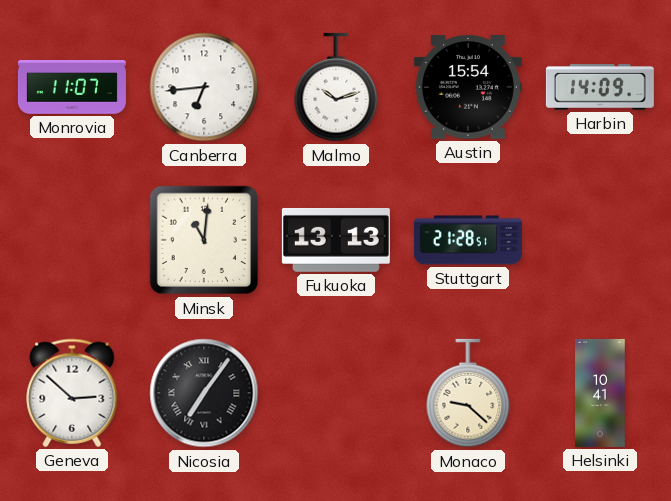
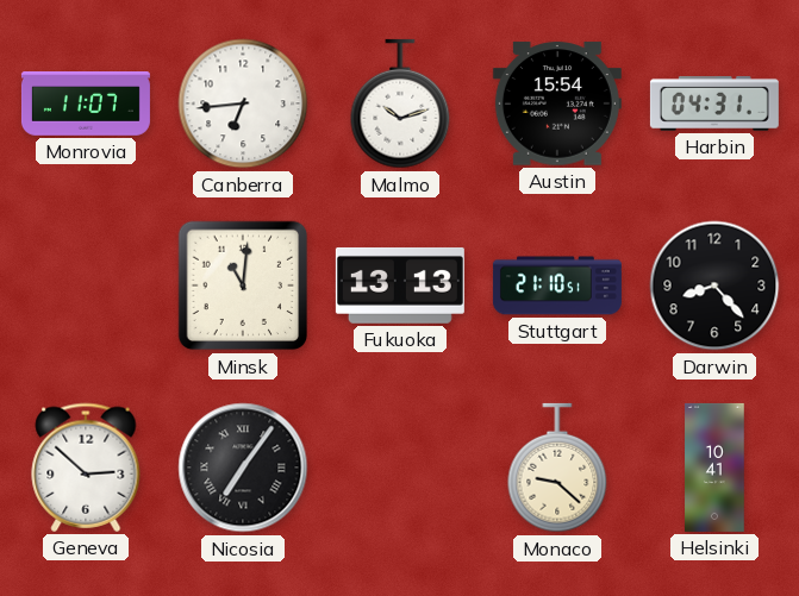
Harbin: 14:09 -> 04:31
Stuttgart: 21:28 -> 21:10
Darwin: none -> 8:23
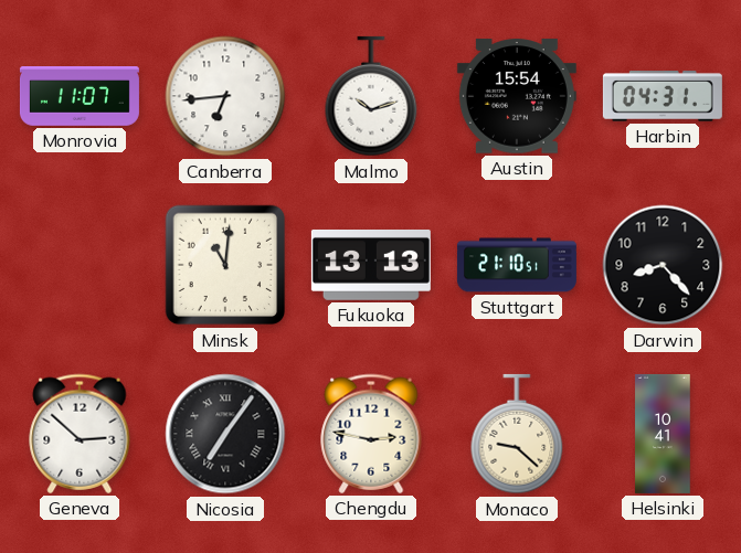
Chengdu: none -> 2:47
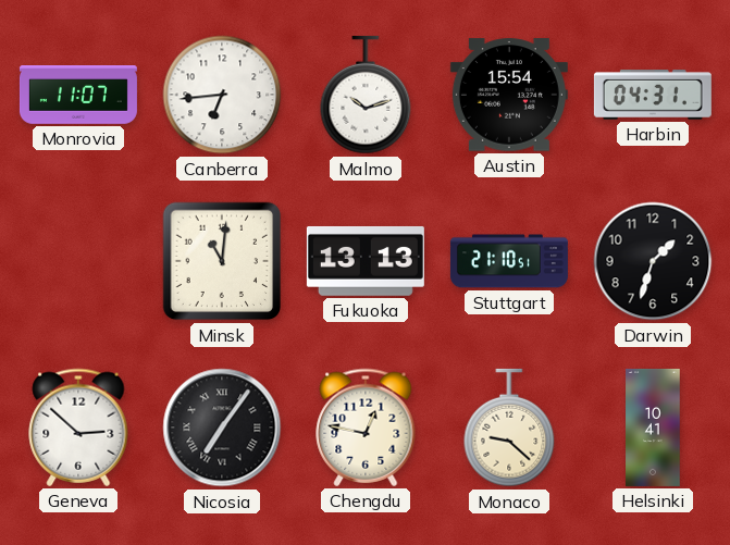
Darwin: 8:23 -> 1:33
Chengdu: 2:47 -> 12:47
